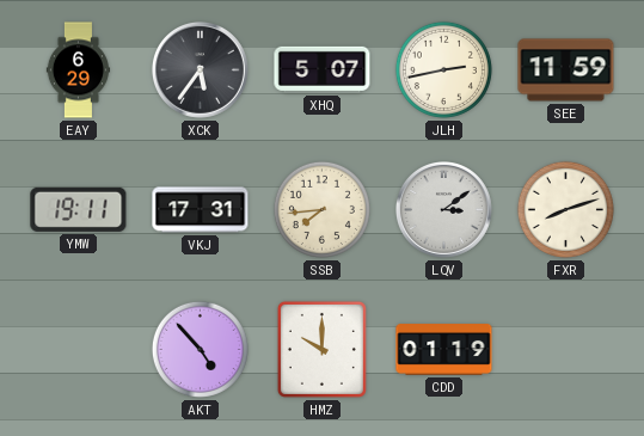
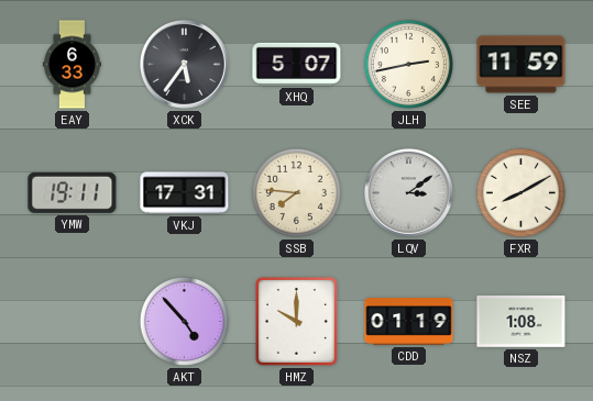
EAY: 6:29 -> 6:33
SSB: 7:44 -> 7:46
FXR: 8:12 -> 8:10
NSZ: none -> 1:08
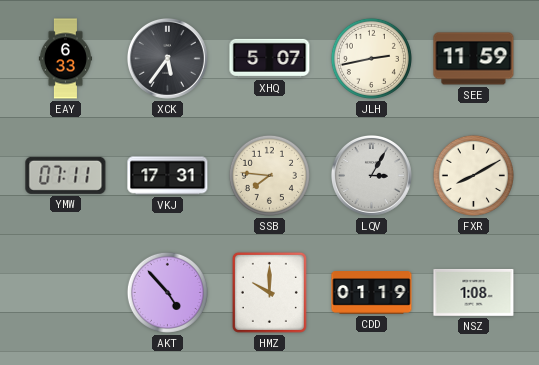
YMW: 19:11 -> 07:11
LQV: 3:09 -> 3:05
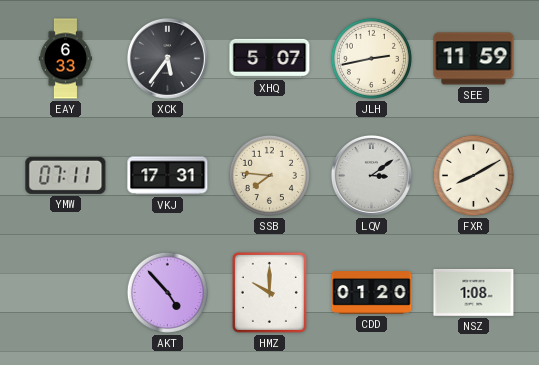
LQV: 3:05 -> 3:09
CDD: 01:19 -> 01:20
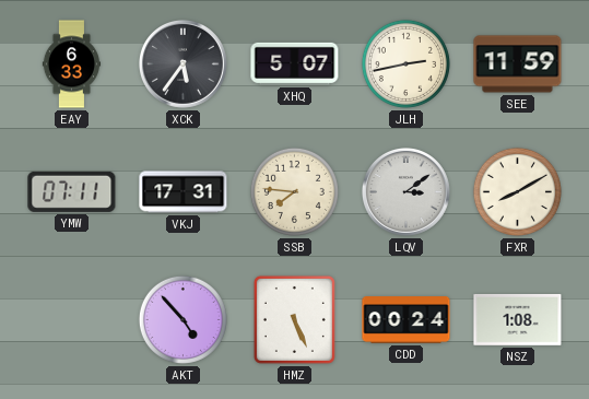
HMZ: 10:00 -> 5:26
CDD: 01:20 -> 00:24
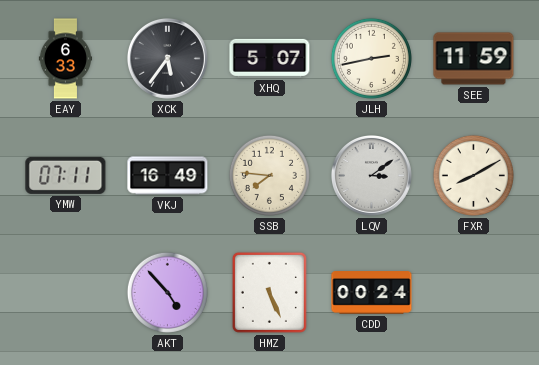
VKJ: 17:31 -> 16:49
NSZ: 1:08 -> none
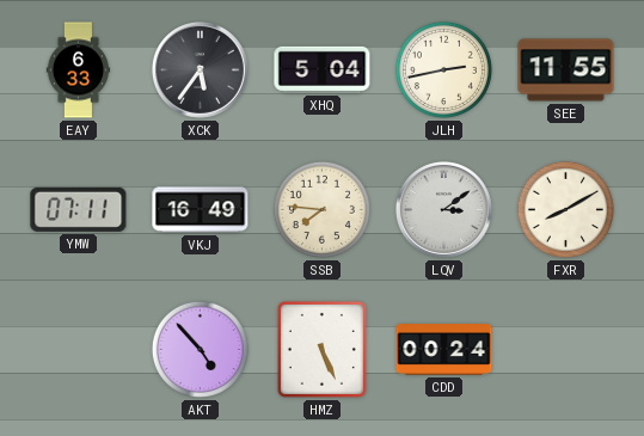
XHQ: 5:07 -> 5:04
SEE: 11:59 -> 11:55
